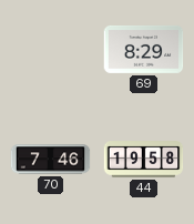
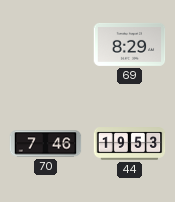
44: 19:58 -> 19:53
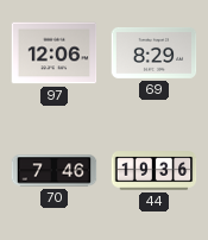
97: none -> 12:06
44: 19:53 -> 19:36
